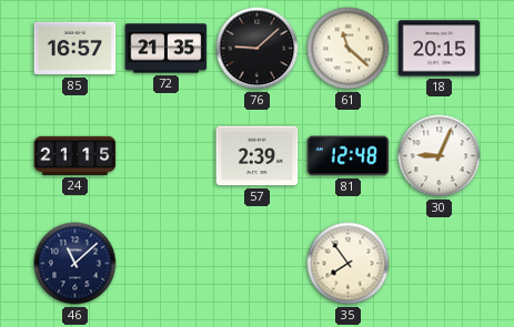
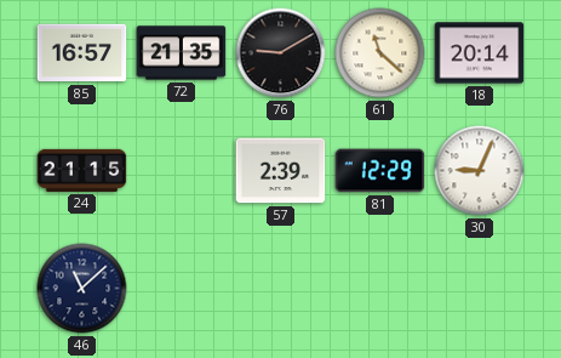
76: 9:08 -> 9:10
18: 20:15 -> 20:14
81: 12:48 -> 12:29
35: 7:54 -> none
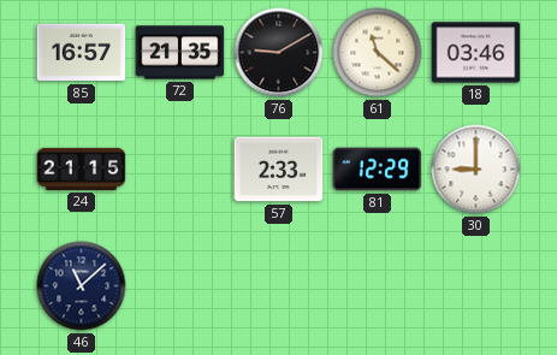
18: 20:14 -> 03:46
57: 2:39 -> 2:33
30: 9:04 -> 9:00
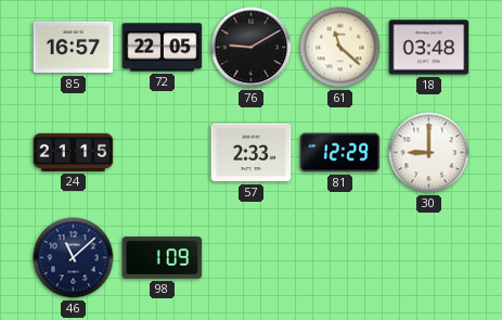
72: 21:35 -> 22:05
18: 03:46 -> 03:48
98: none -> 1:09
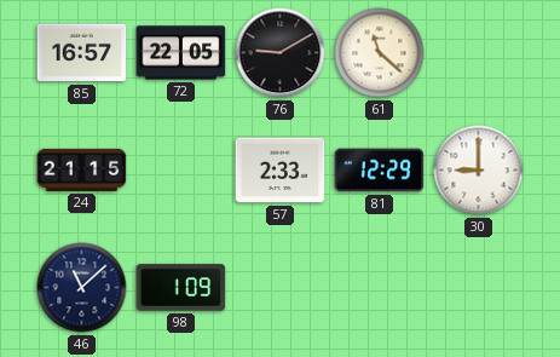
18: 03:48 -> none
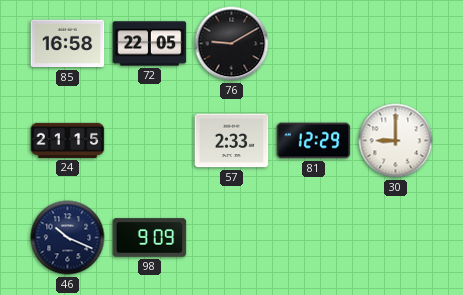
85: 16:57 -> 16:58
61: 11:22 -> none
46: 11:08 -> 10:19
98: 1:09 -> 9:09
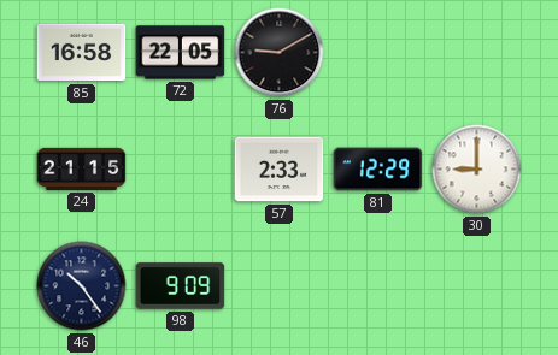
46: 10:19 -> 10:24
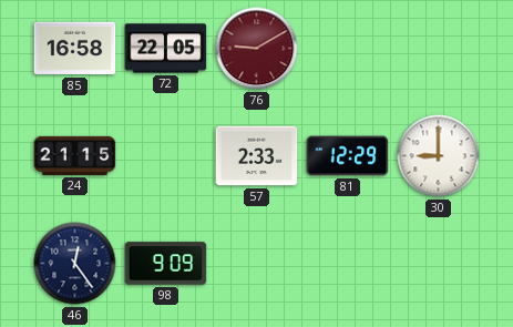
76 dial: black -> burgundy
46: 10:24 -> 12:24
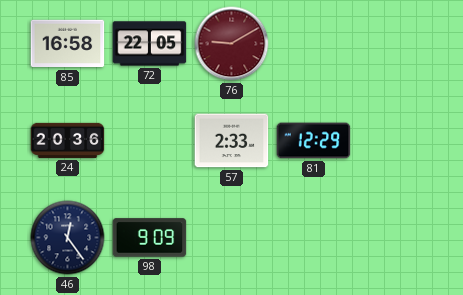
24: 21:15 -> 20:36
30: 9:00 -> none
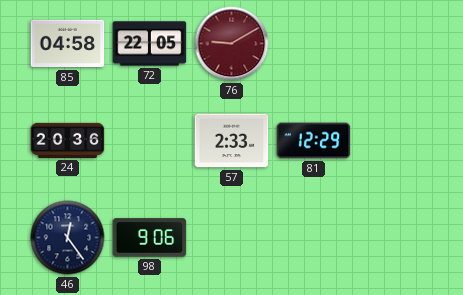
85: 16:58 -> 04:58
98: 9:09 -> 9:06
